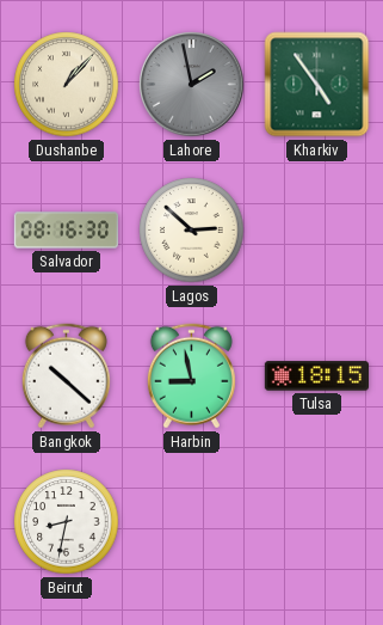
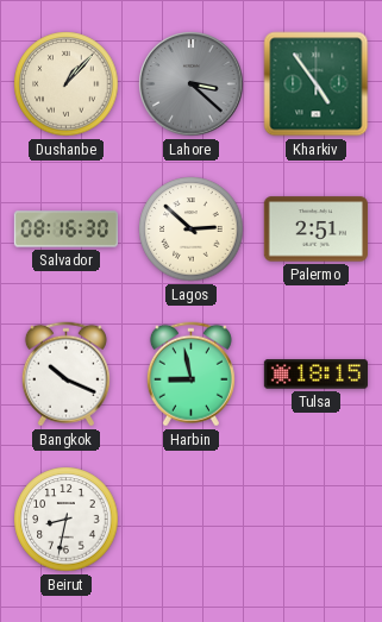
Lahore: 1:58 -> 3:22
Palermo: none -> 2:51
Bangkok: 10:22 -> 10:19
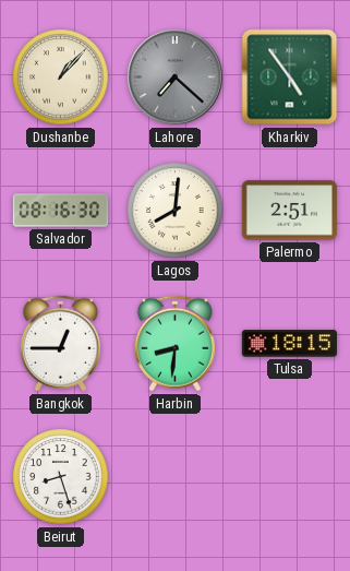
Lahore: 3:22 -> 7:22
Lagos: 2:52 -> 8:01
Bangkok: 10:19 -> 12:45
Harbin: 8:58 -> 8:31
Beirut: 8:32 -> 8:27
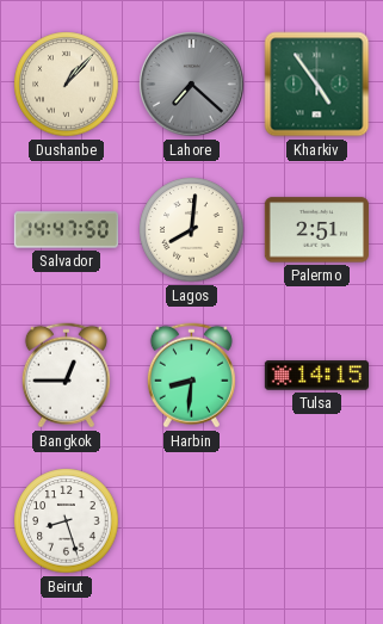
Salvador: 08:16 -> 14:47
Tulsa: 18:15 -> 14:15
